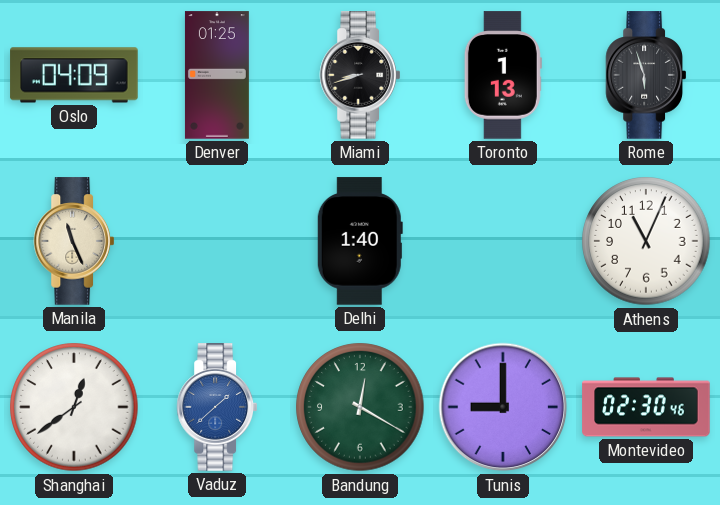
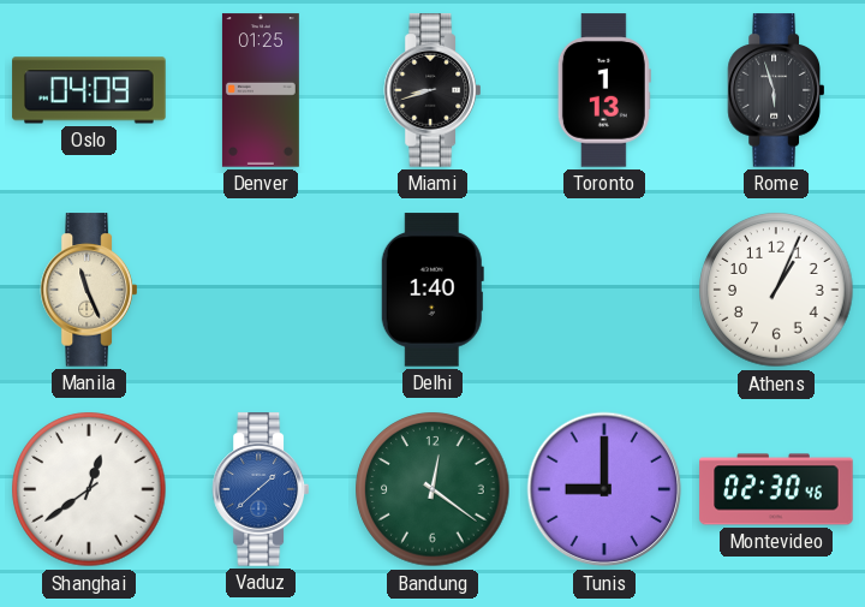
Athens: 11:04 -> 1:04
Bandung: 12:20 -> 12:21
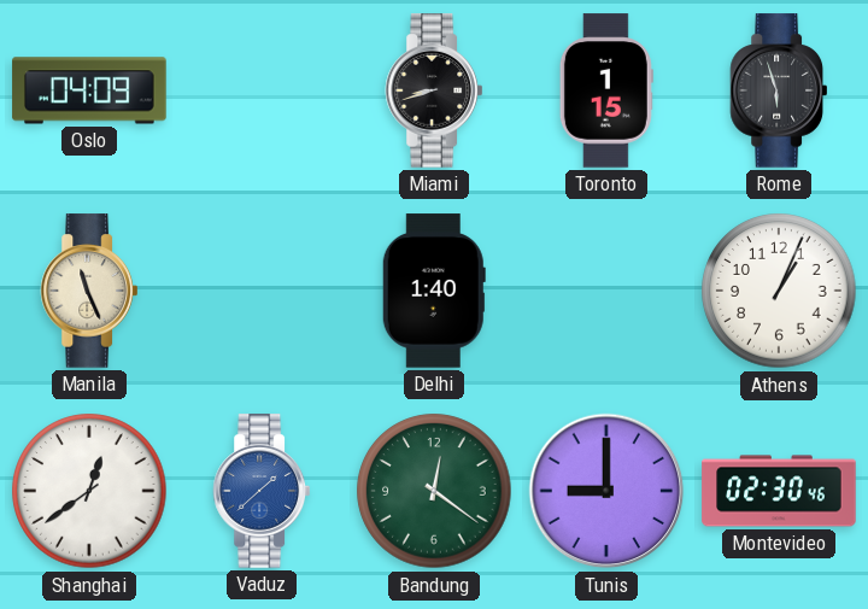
Denver: 01:25 -> none
Toronto: 1:13 -> 1:15
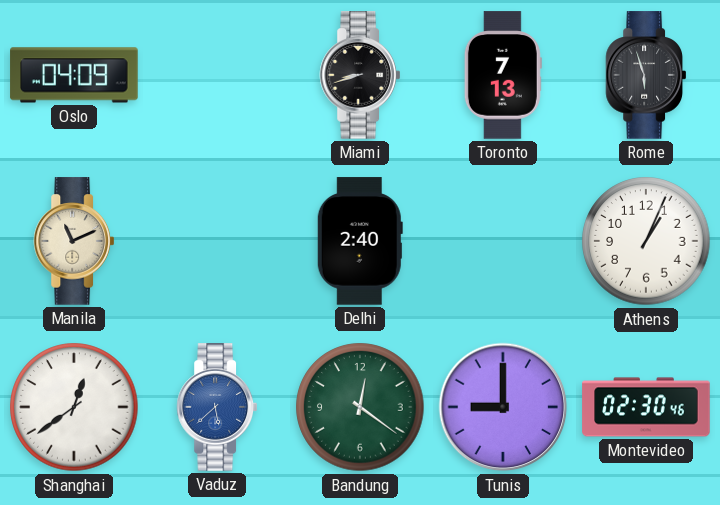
Toronto: 1:15 -> 7:13
Manila: 11:26 -> 11:11
Delhi: 1:40 -> 2:40
Vaduz: 1:38 -> 5:38
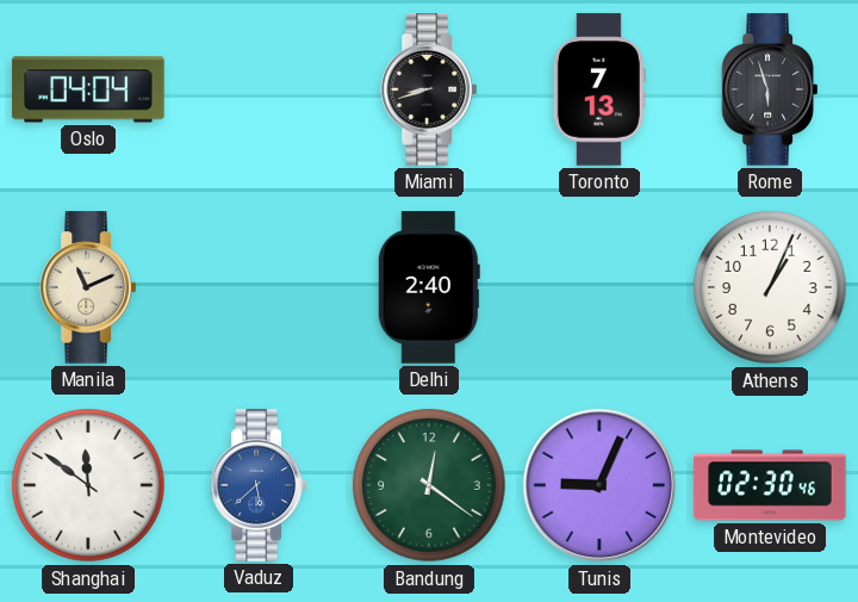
Oslo: 04:09 -> 04:04
Shanghai: 12:39 -> 11:51
Tunis: 9:00 -> 9:04
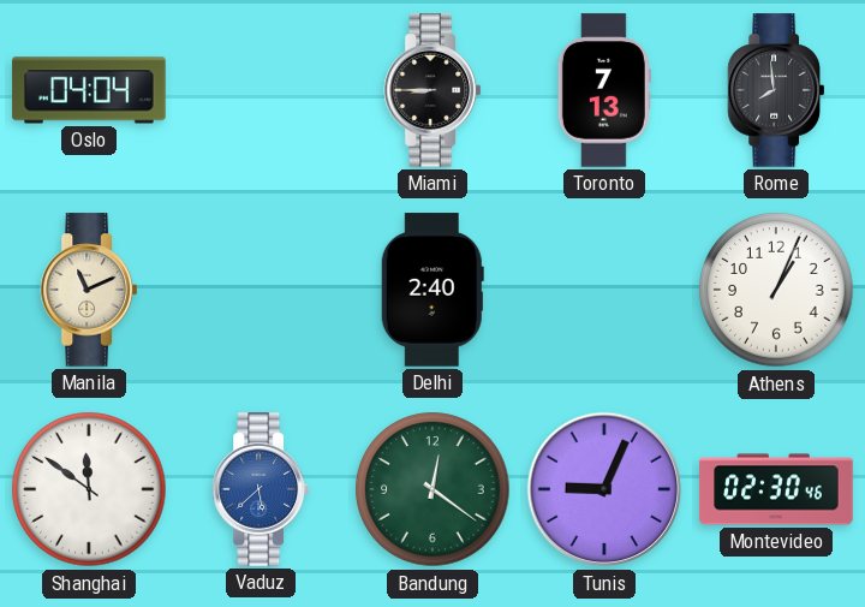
Miami: 8:42 -> 8:45
Rome: 5:57 -> 7:59
